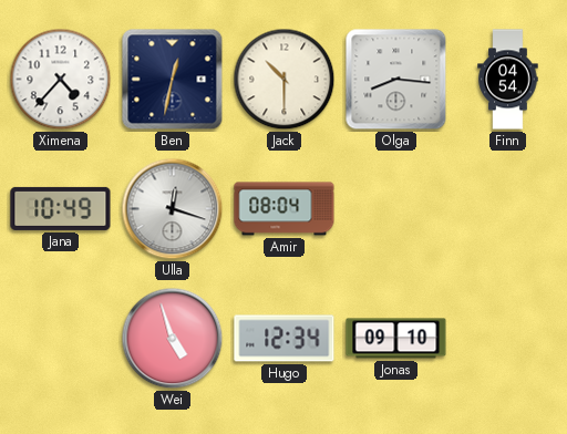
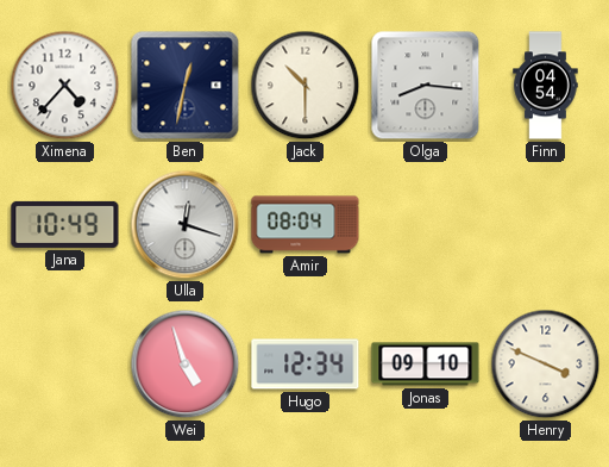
Henry: none -> 3:49
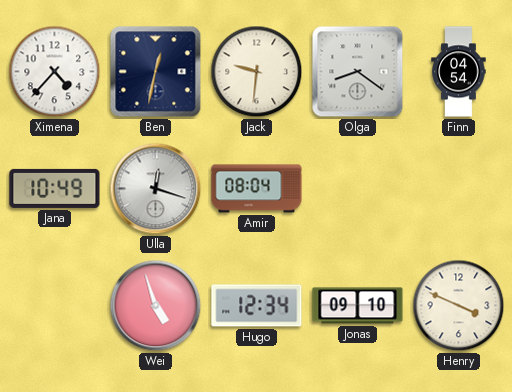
Jack: 10:30 -> 9:31
Olga: 8:16 -> 8:21
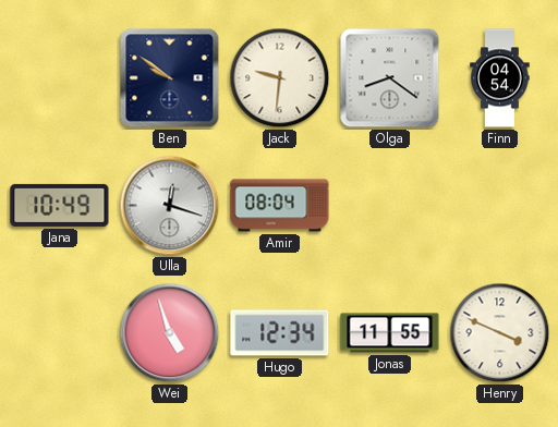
Ximena: 4:37 -> none
Ben: 12:32 -> 9:51
Jonas: 09:10 -> 11:55
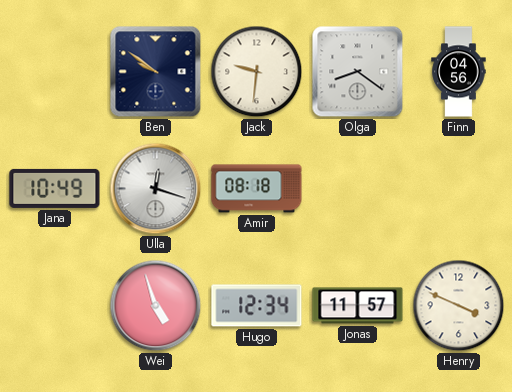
Finn: 04:54 -> 04:56
Amir: 08:04 -> 08:18
Jonas: 11:55 -> 11:57
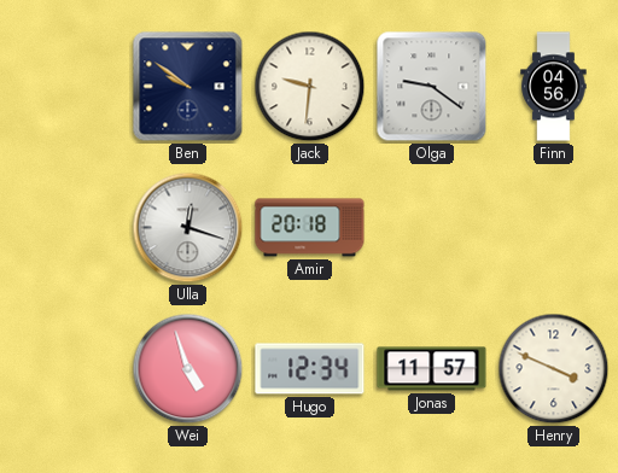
Olga: 8:21 -> 9:21
Jana: 10:49 -> none
Amir: 08:18 -> 20:18
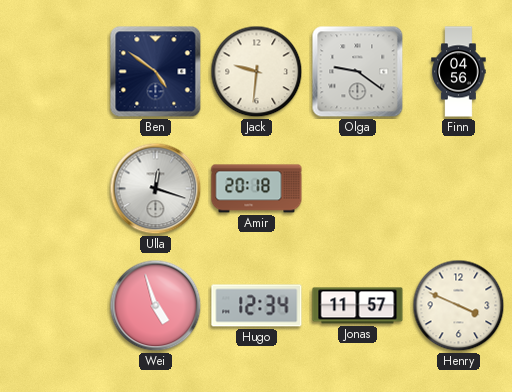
Ben: 9:51 -> 4:51
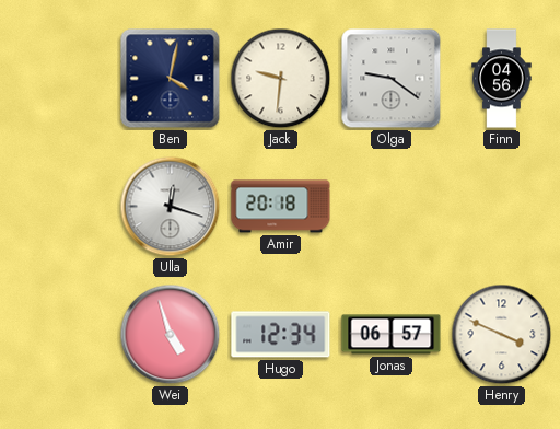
Ben: 4:51 -> 4:02
Jonas: 11:57 -> 06:57
